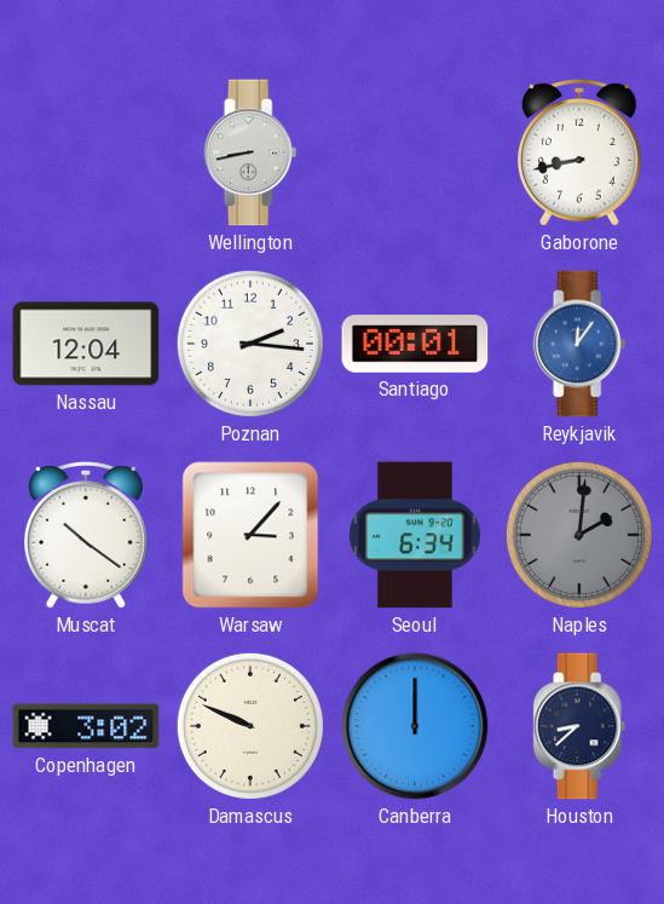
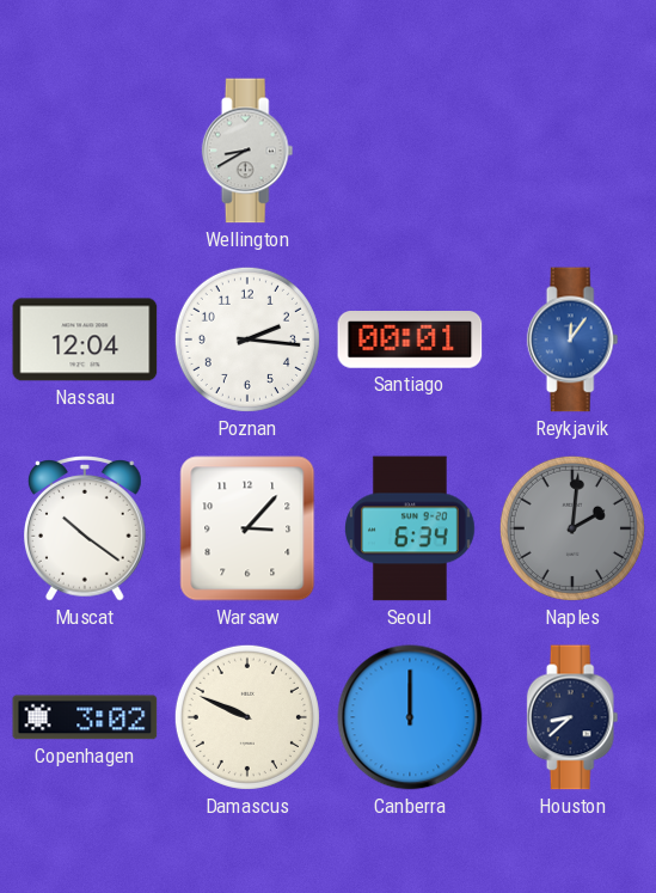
Wellington: 8:43 -> 8:40
Gaborone: 8:43 -> none
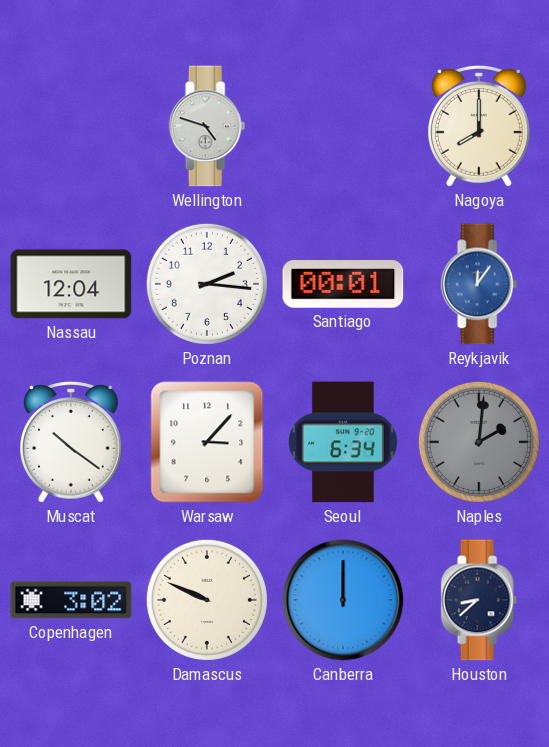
Wellington: 8:40 -> 4:48
Nagoya: none -> 8:00
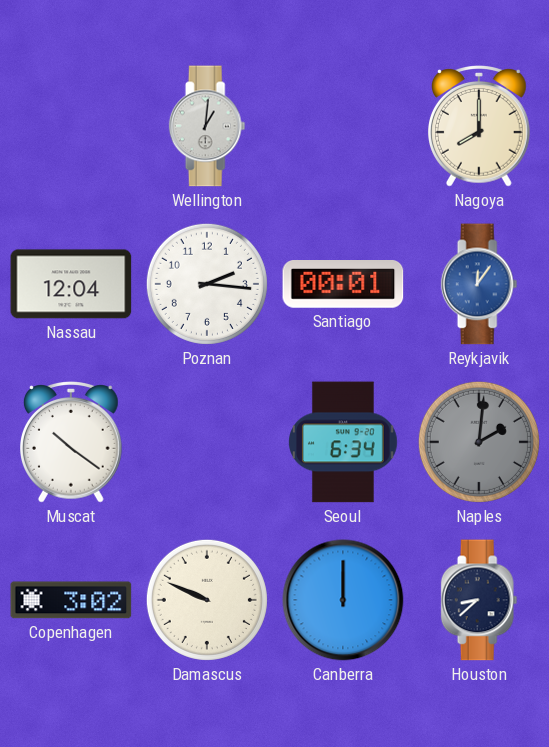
Wellington: 4:48 -> 1:01
Warsaw: 3:07 -> none
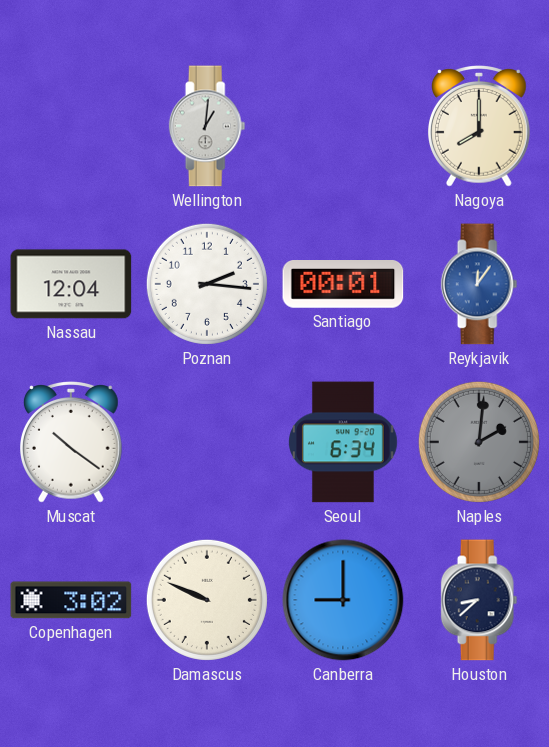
Canberra: 12:00 -> 9:00
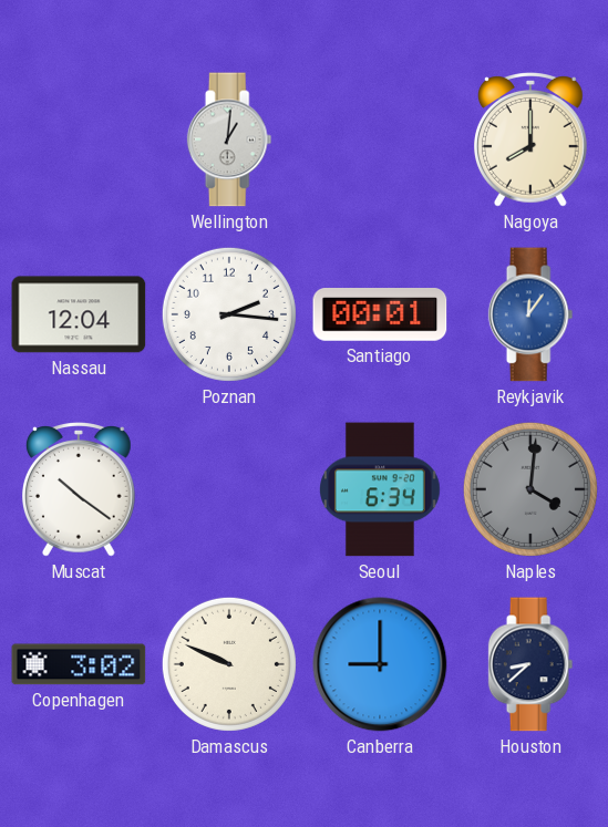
Naples: 2:01 -> 4:01
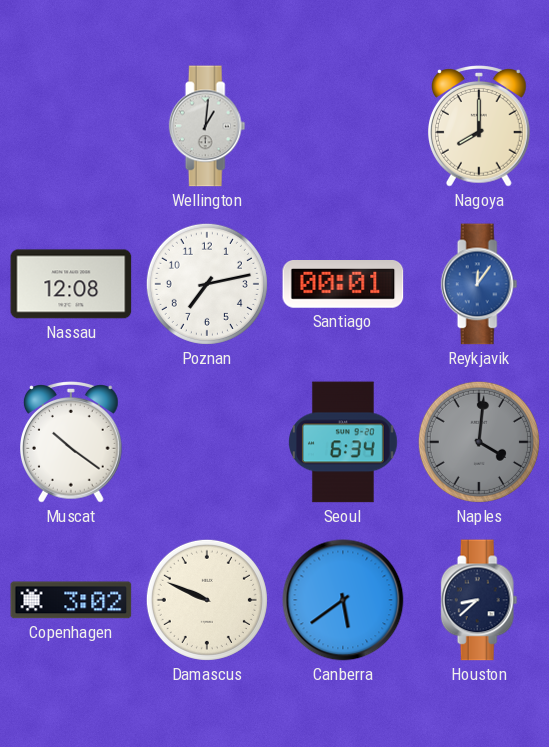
Nassau: 12:04 -> 12:08
Poznan: 2:16 -> 7:13
Canberra: 9:00 -> 5:39
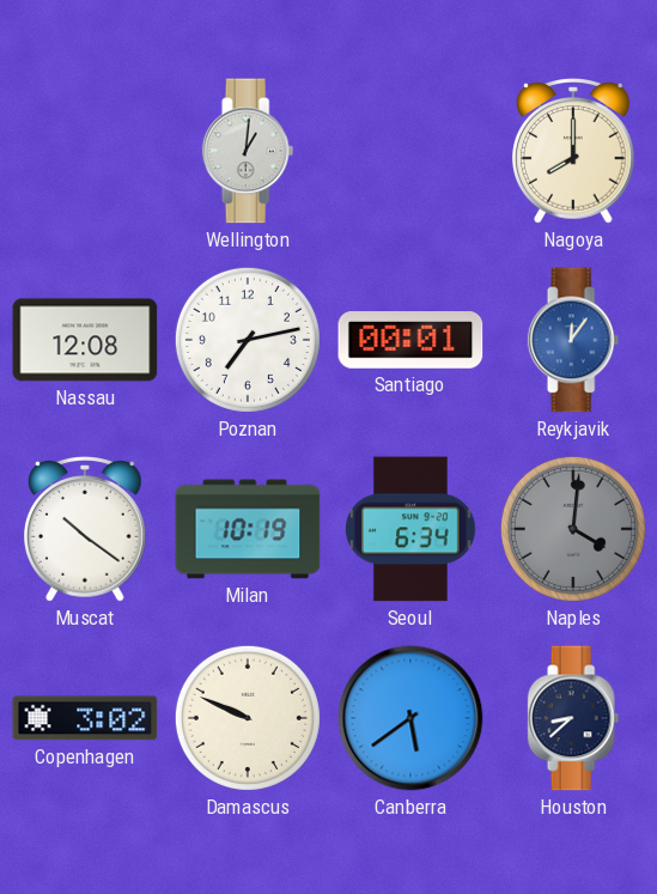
Milan: none -> 10:19
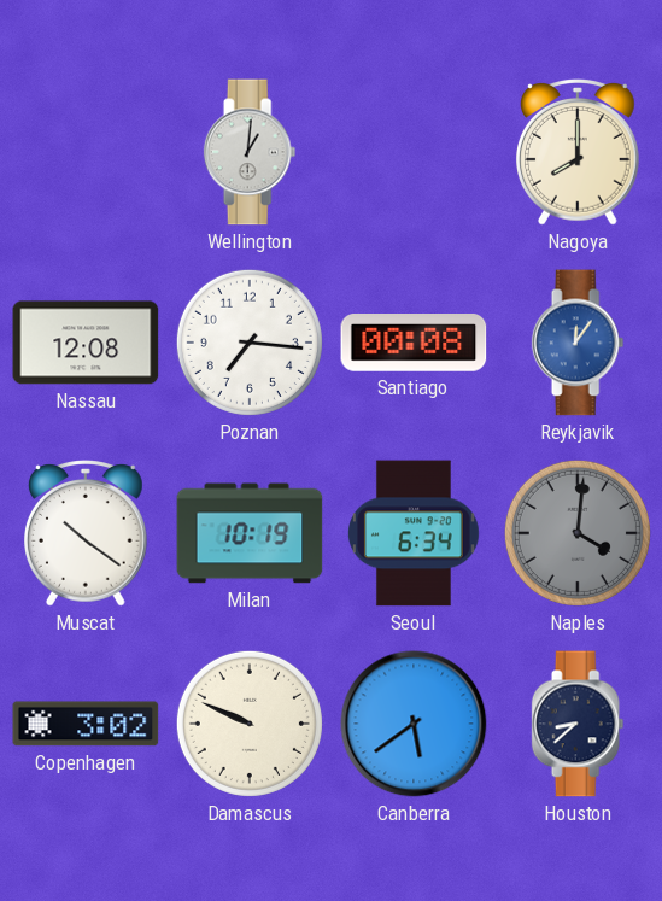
Poznan: 7:13 -> 7:16
Santiago: 00:01 -> 00:08
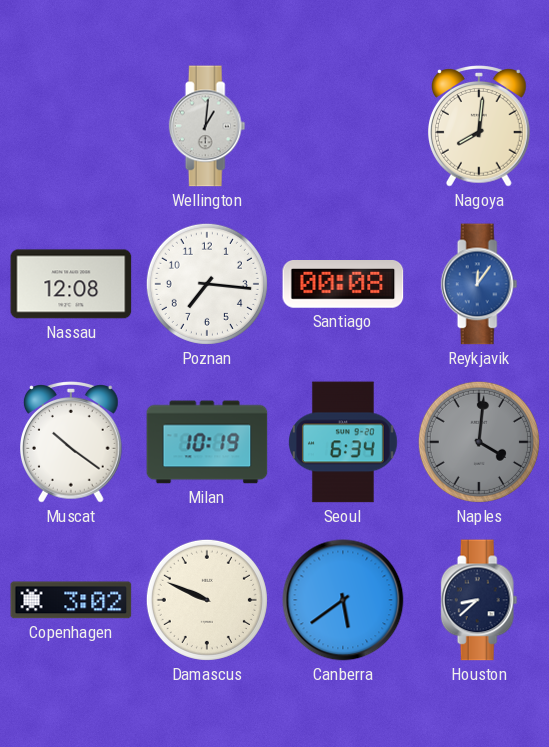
Nagoya: 8:00 -> 8:01
